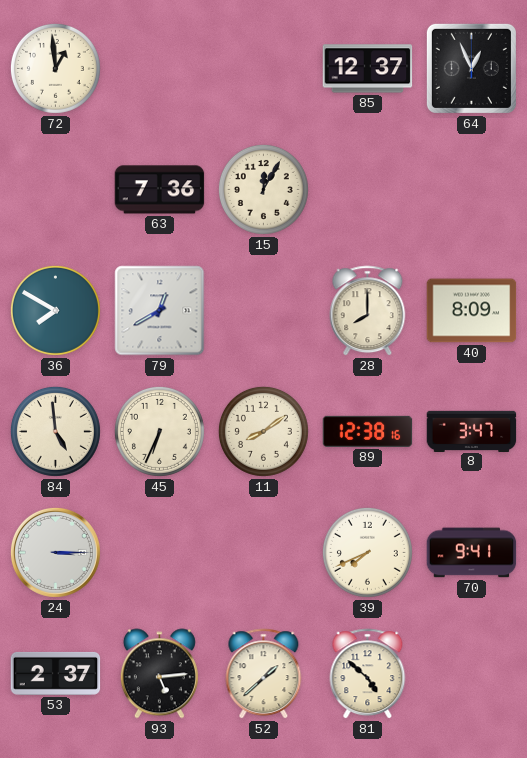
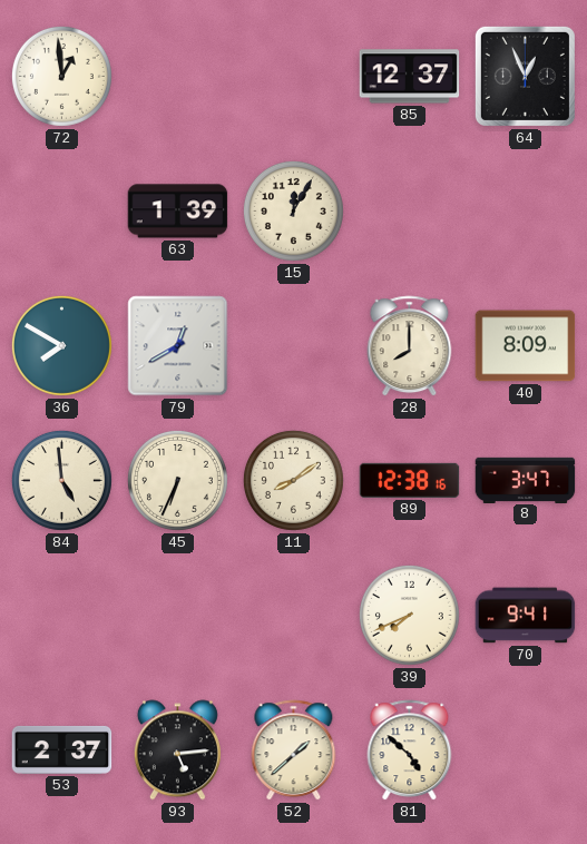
63: 7:36 -> 1:39
24: 3:15 -> none
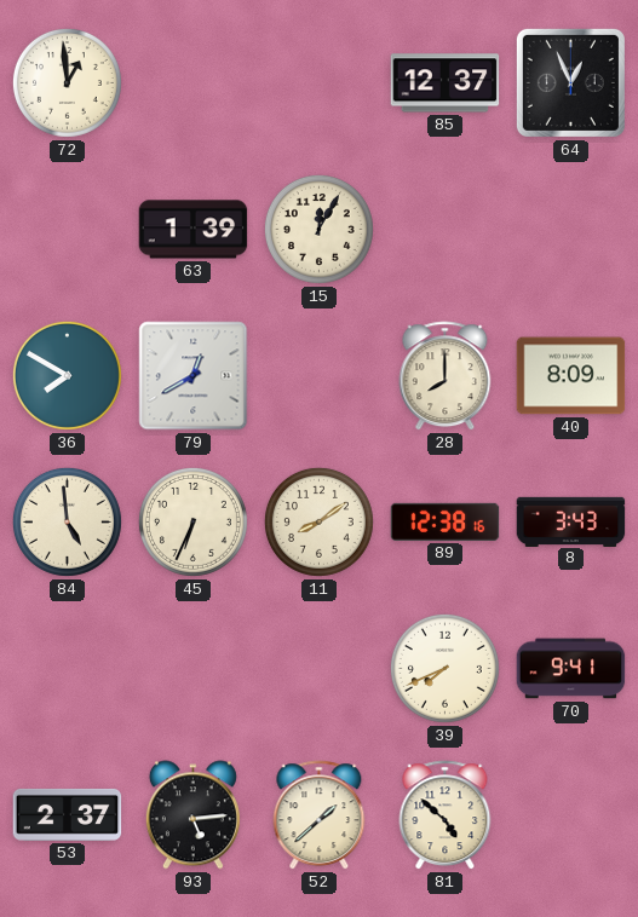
8: 3:47 -> 3:43
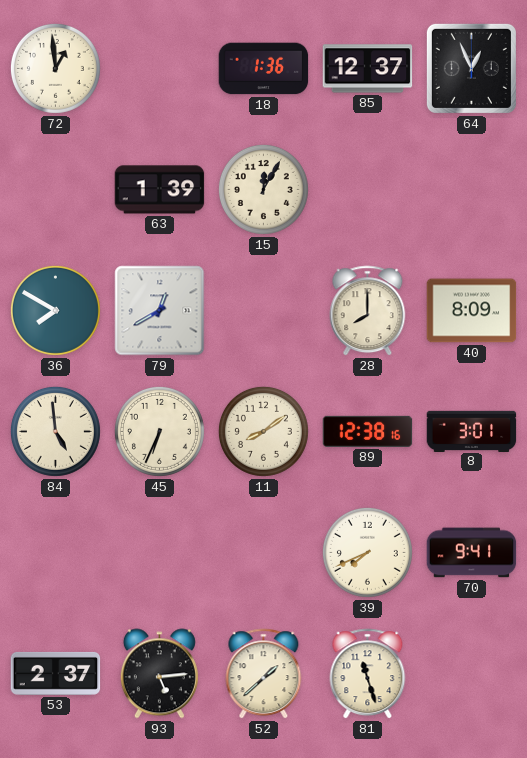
18: none -> 1:36
8: 3:43 -> 3:01
81: 4:52 -> 11:27
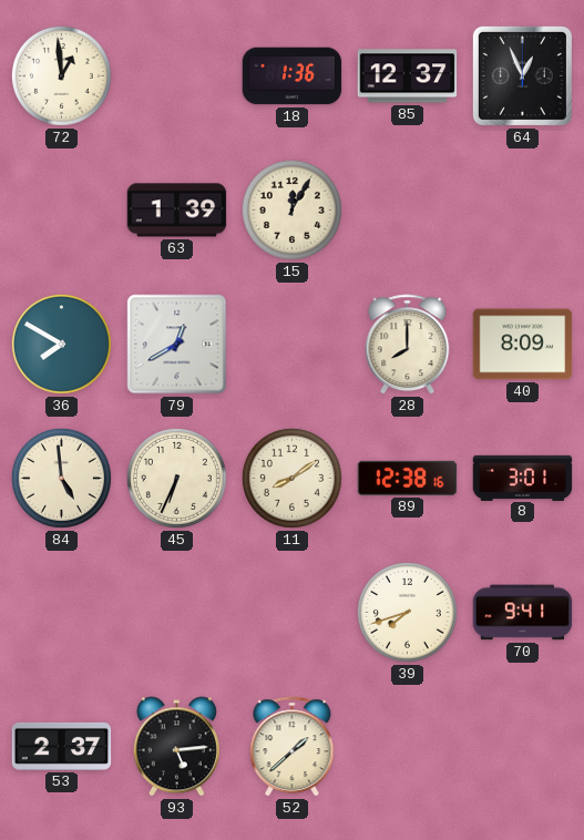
39: 7:41 -> 7:42
81: 11:27 -> none
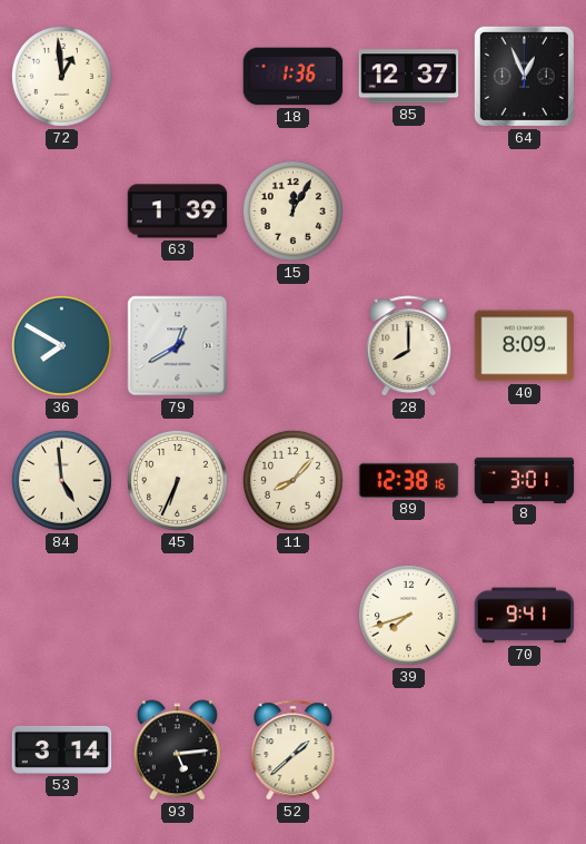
11: 8:09 -> 8:07
53: 2:37 -> 3:14
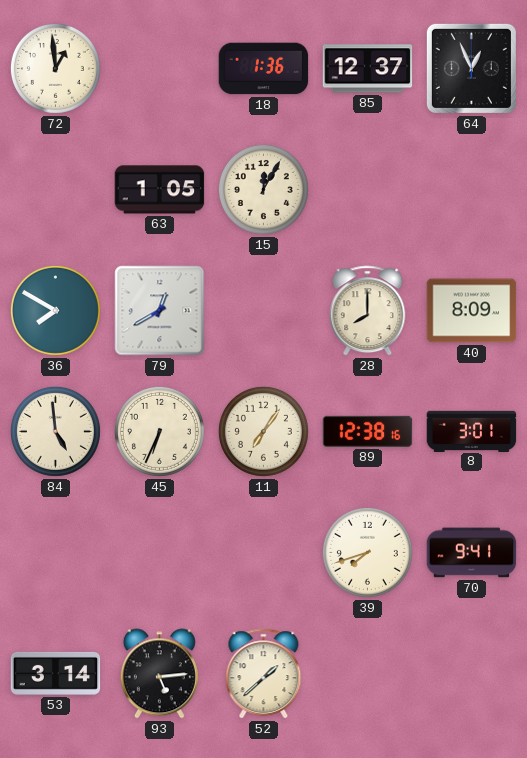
63: 1:39 -> 1:05
11: 8:07 -> 7:06
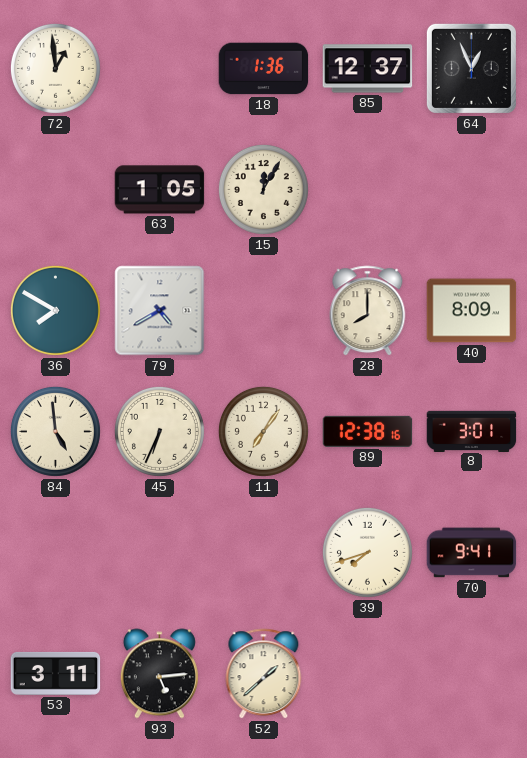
79: 12:40 -> 4:40
53: 3:14 -> 3:11
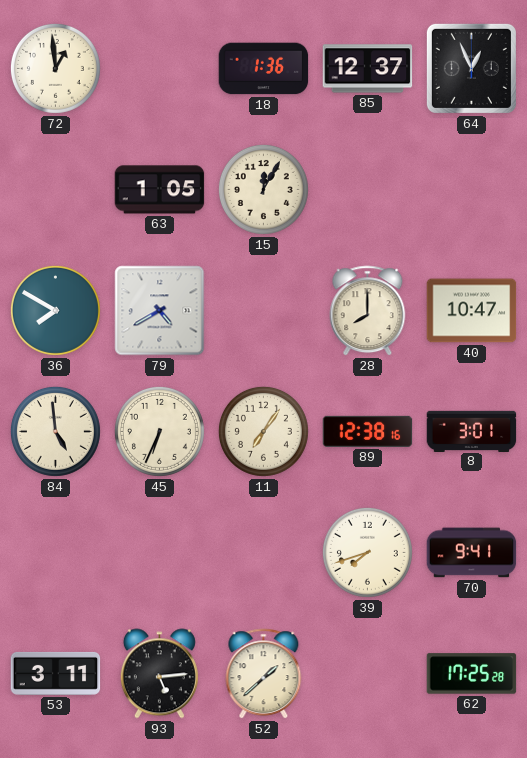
40: 8:09 -> 10:47
62: none -> 17:25
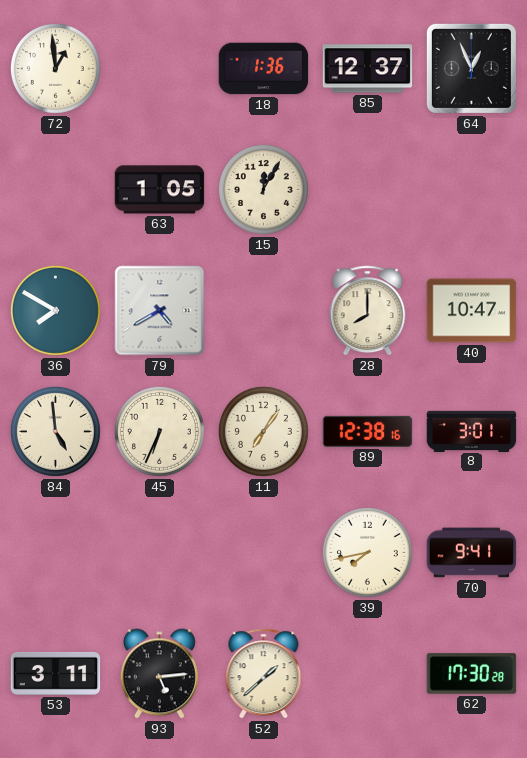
39: 7:42 -> 7:43
62: 17:25 -> 17:30
